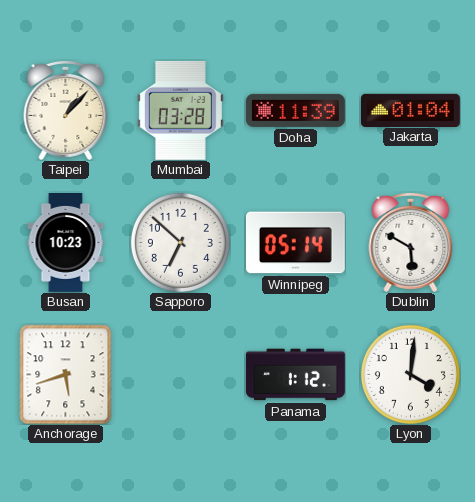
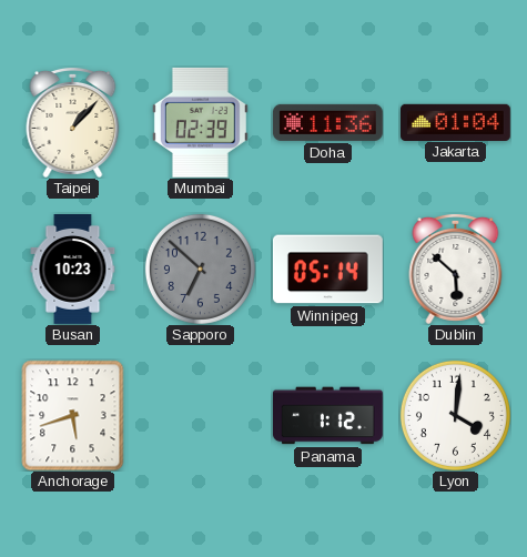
Mumbai: 03:28 -> 02:39
Doha: 11:39 -> 11:36
Sapporo dial: white -> grey
Dublin: 5:50 -> 5:52
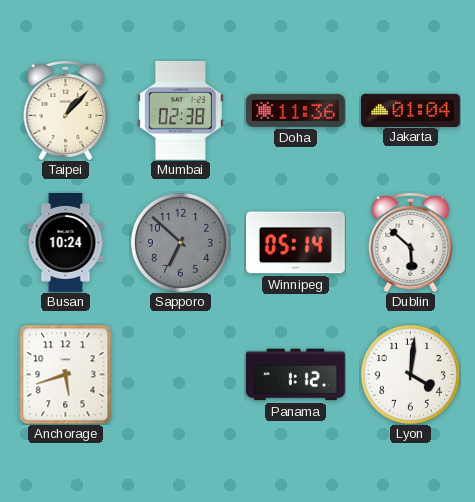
Mumbai: 02:39 -> 02:38
Busan: 10:23 -> 10:24
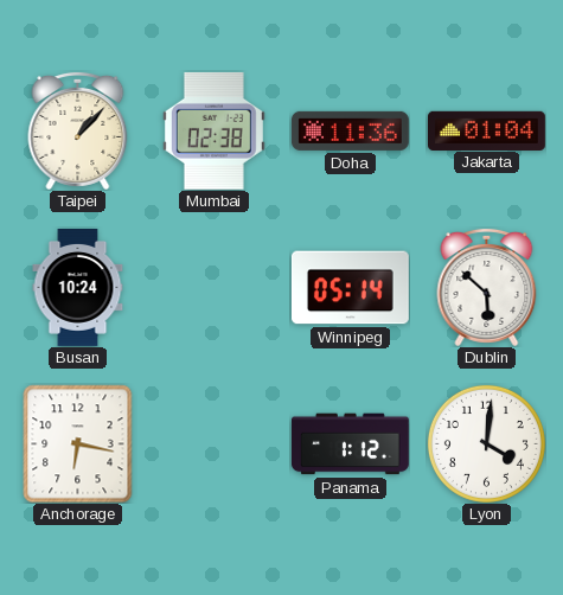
Sapporo: 6:52 -> none
Anchorage: 5:42 -> 6:17
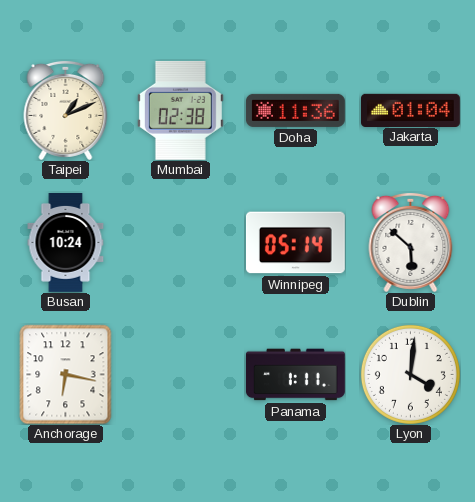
Taipei: 1:07 -> 1:11
Panama: 1:12 -> 1:11
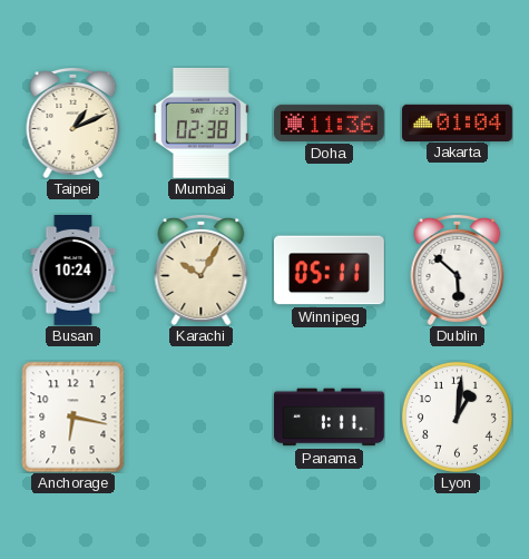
Karachi: none -> 10:05
Winnipeg: 05:14 -> 05:11
Lyon: 4:01 -> 1:01
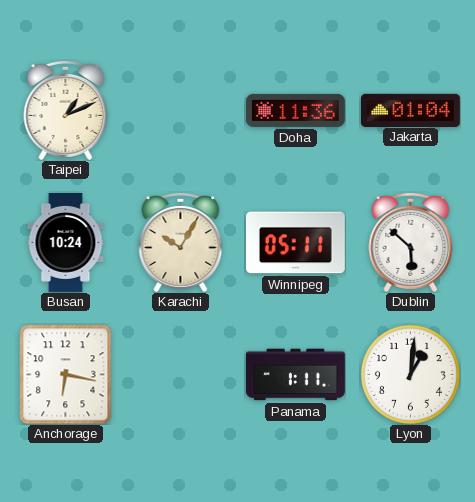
Mumbai: 02:38 -> none
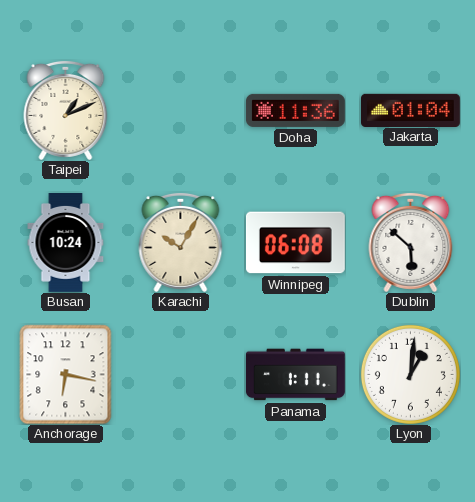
Winnipeg: 05:11 -> 06:08
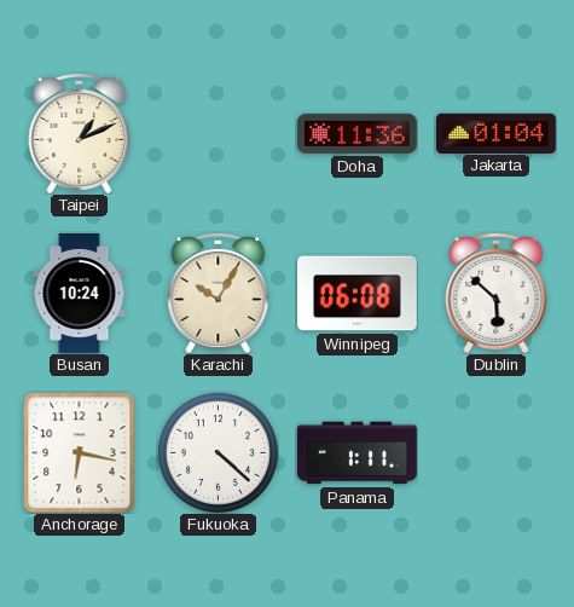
Fukuoka: none -> 4:22
Lyon: 1:01 -> none
